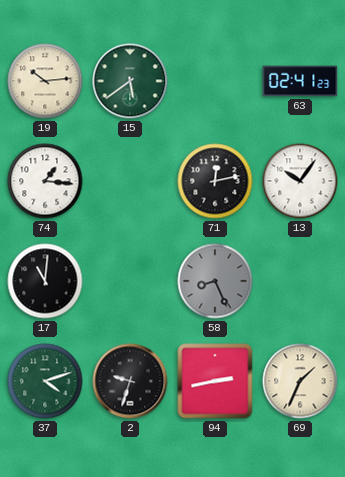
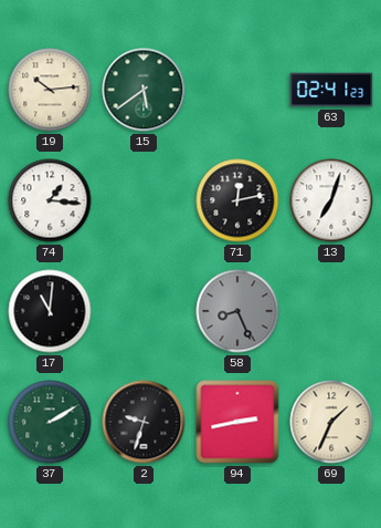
13: 10:06 -> 7:03
37: 4:12 -> 2:10
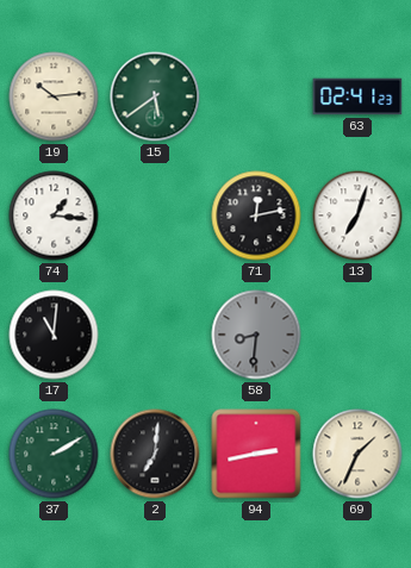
58: 8:26 -> 8:31
2: 9:33 -> 7:01
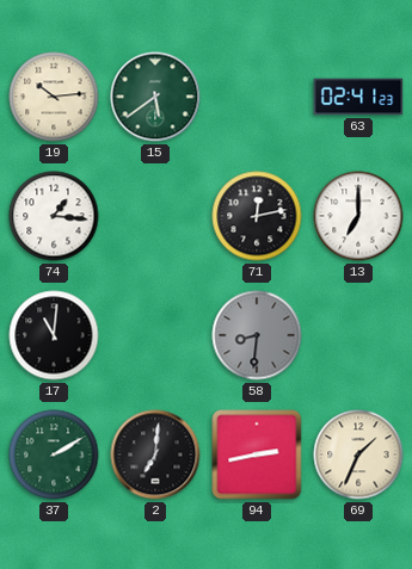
13: 7:03 -> 7:00
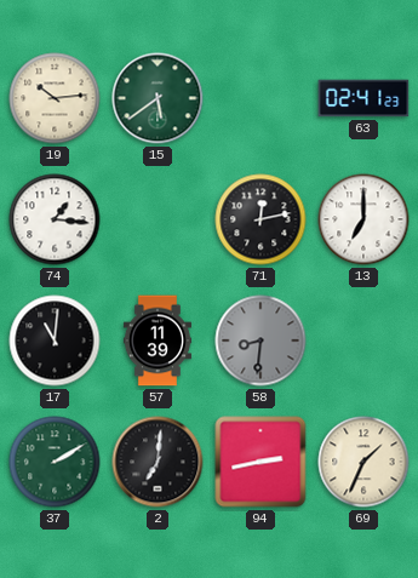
57: none -> 11:39
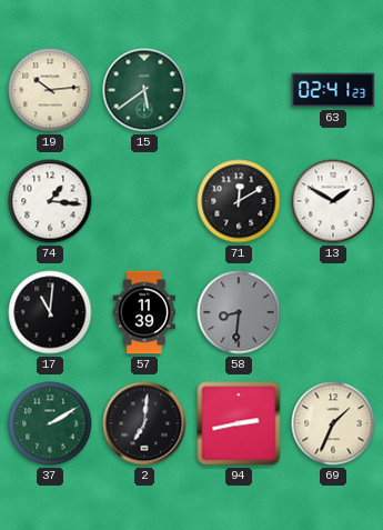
71: 12:13 -> 12:10
13: 7:00 -> 1:50
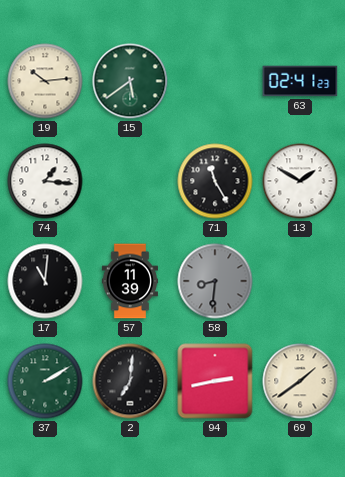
71: 12:10 -> 11:25
69: 1:34 -> 1:39
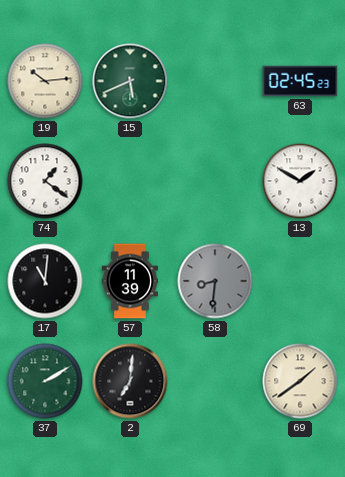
15: 5:39 -> 5:41
63: 02:41 -> 02:45
74: 1:16 -> 1:21
71: 11:25 -> none
94: 2:43 -> none
